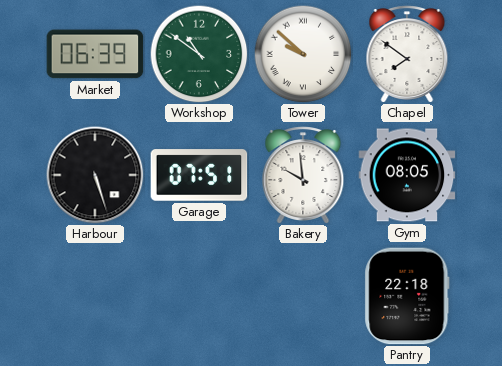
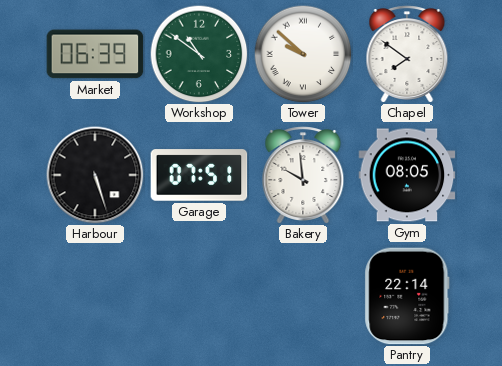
Pantry: 22:18 -> 22:14
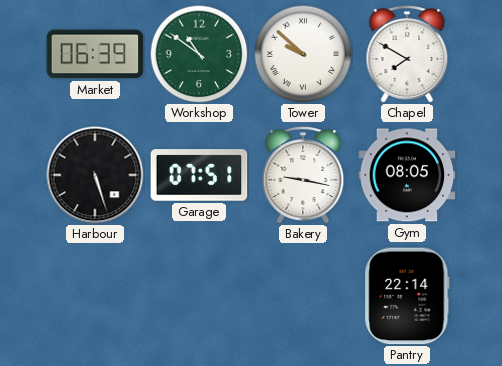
Chapel: 7:51 -> 7:50
Bakery: 9:59 -> 9:17
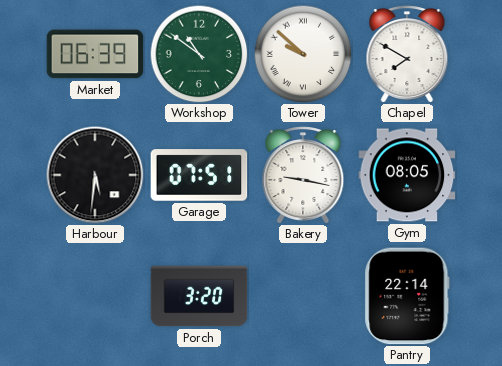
Harbour: 5:27 -> 5:31
Porch: none -> 3:20
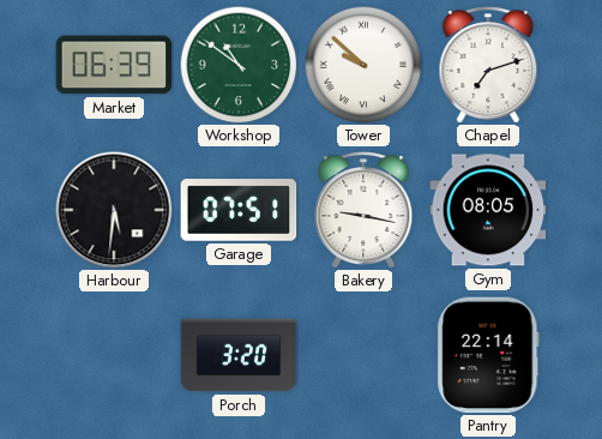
Chapel: 7:50 -> 7:12
